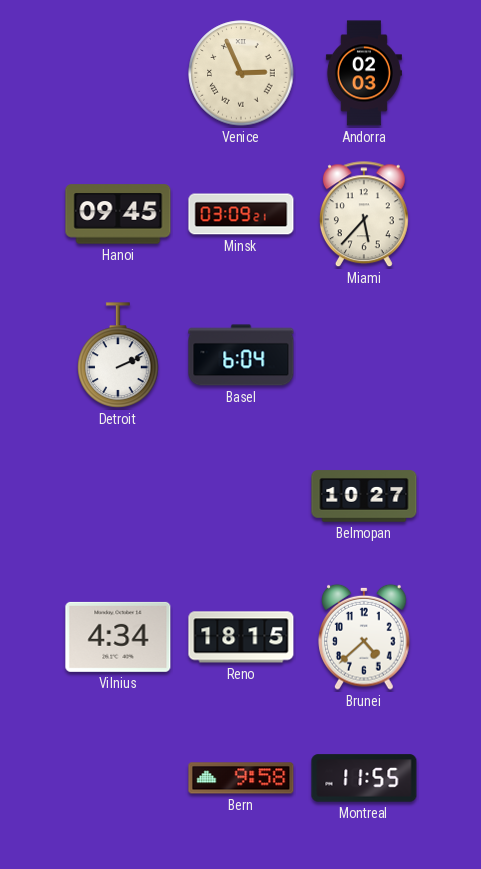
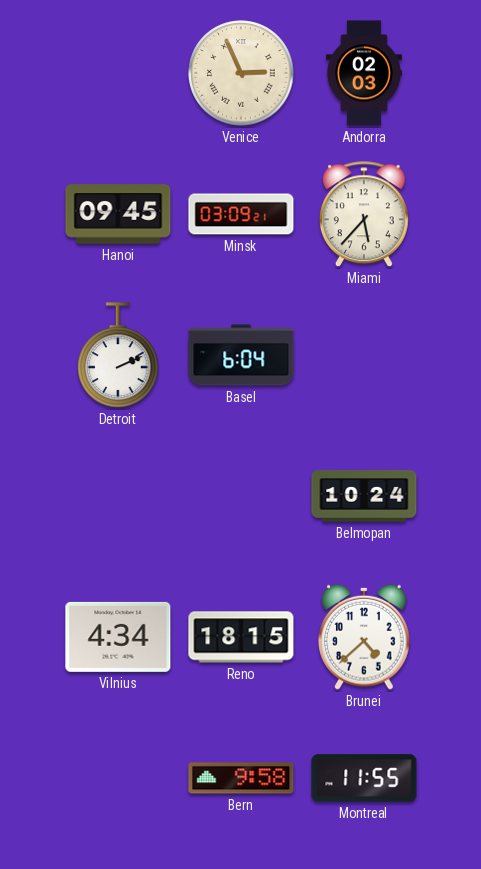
Belmopan: 10:27 -> 10:24
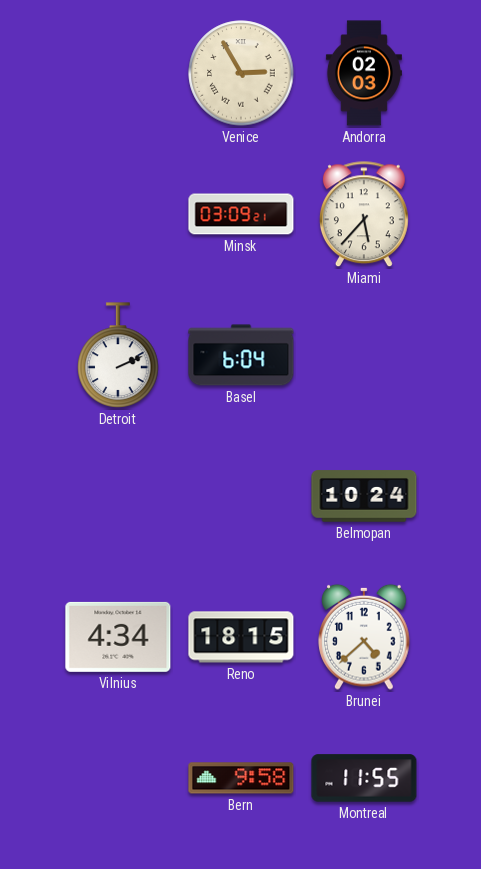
Venice: 2:56 -> 2:55
Hanoi: 09:45 -> none
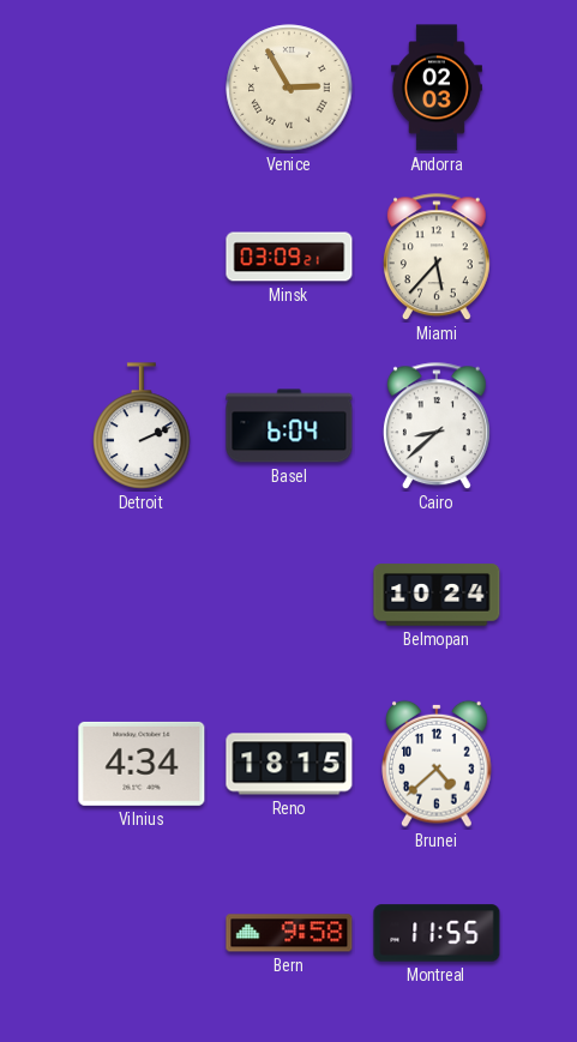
Cairo: none -> 8:38
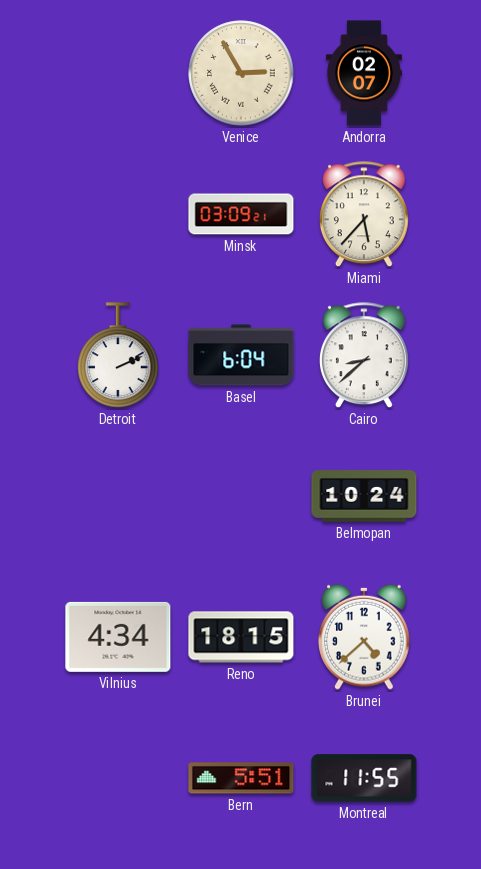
Andorra: 02:03 -> 02:07
Bern: 9:58 -> 5:51
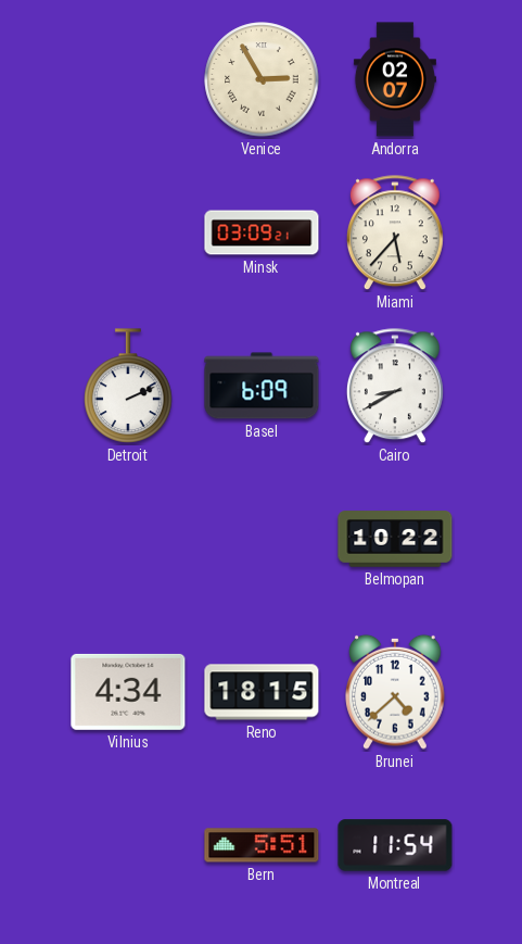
Basel: 6:04 -> 6:09
Cairo: 8:38 -> 8:40
Belmopan: 10:24 -> 10:22
Montreal: 11:55 -> 11:54
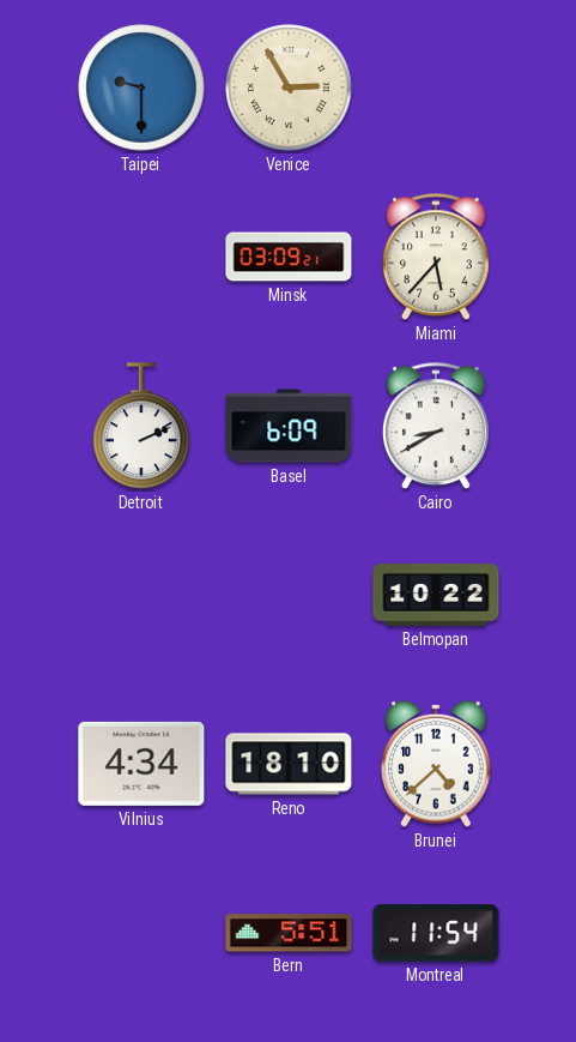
Taipei: none -> 9:30
Andorra: 02:07 -> none
Reno: 18:15 -> 18:10
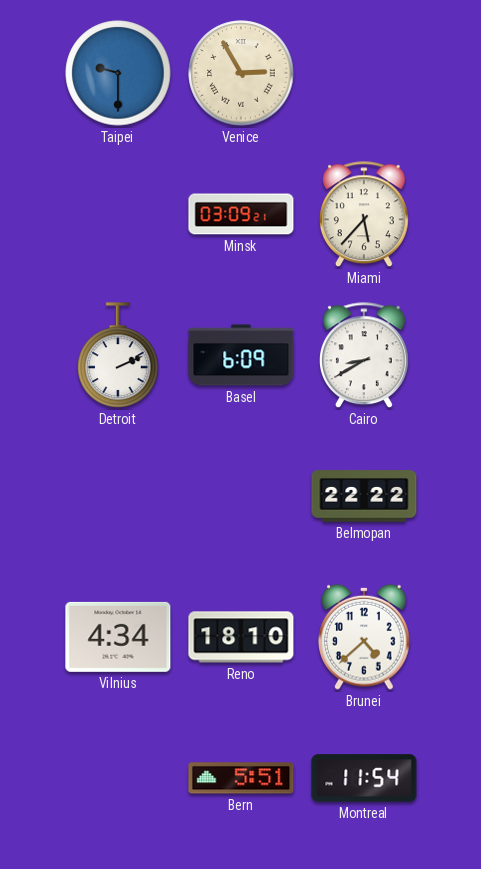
Belmopan: 10:22 -> 22:22
